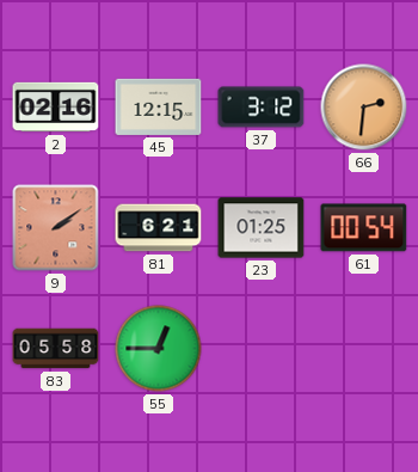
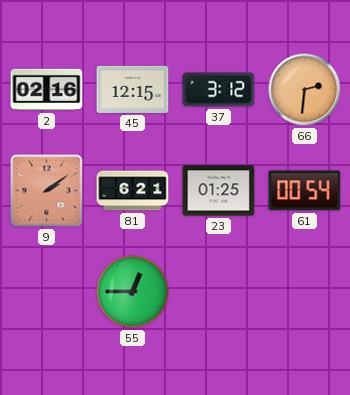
83: 05:58 -> none
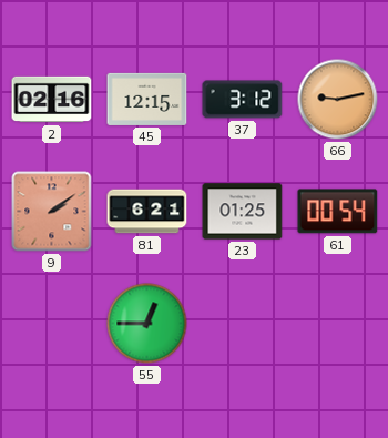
66: 2:31 -> 9:13
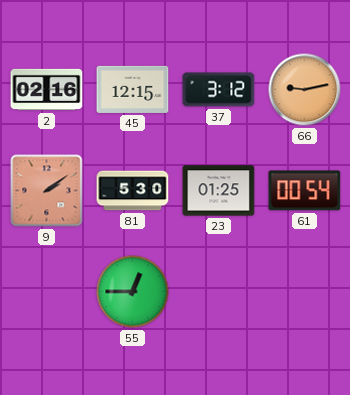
81: 6:21 -> 5:30
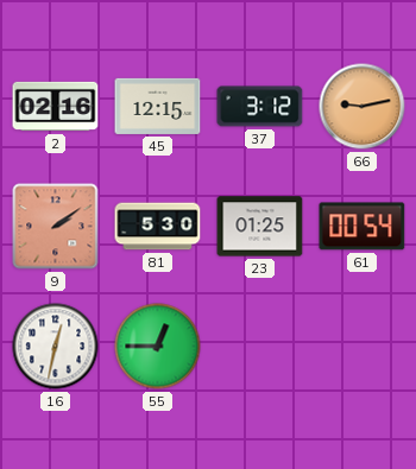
16: none -> 12:32
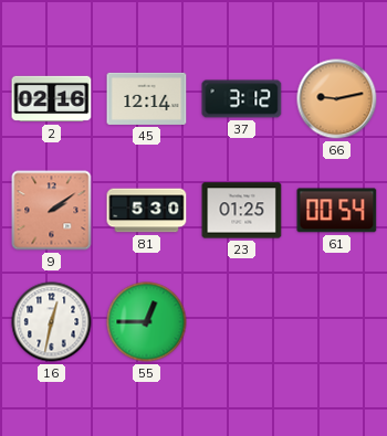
45: 12:15 -> 12:14
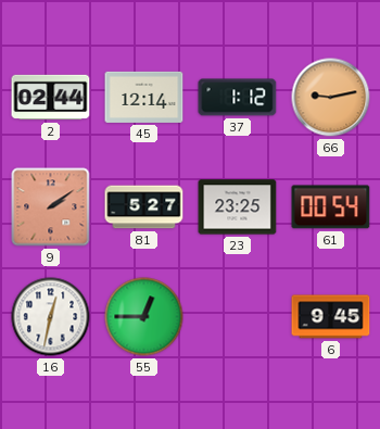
2: 02:16 -> 02:44
37: 3:12 -> 1:12
81: 5:30 -> 5:27
23: 01:25 -> 23:25
6: none -> 9:45
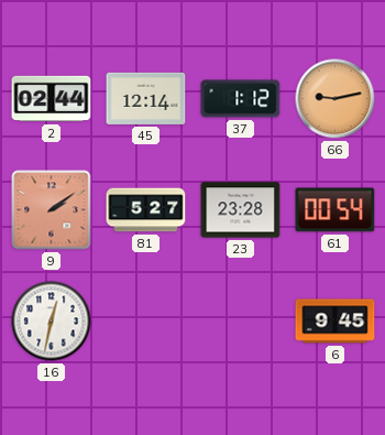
23: 23:25 -> 23:28
55: 12:45 -> none
